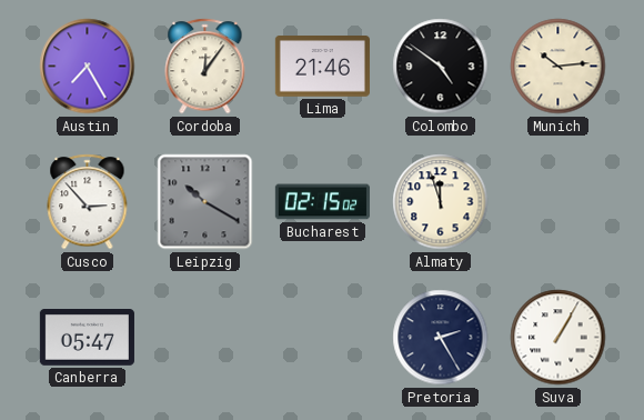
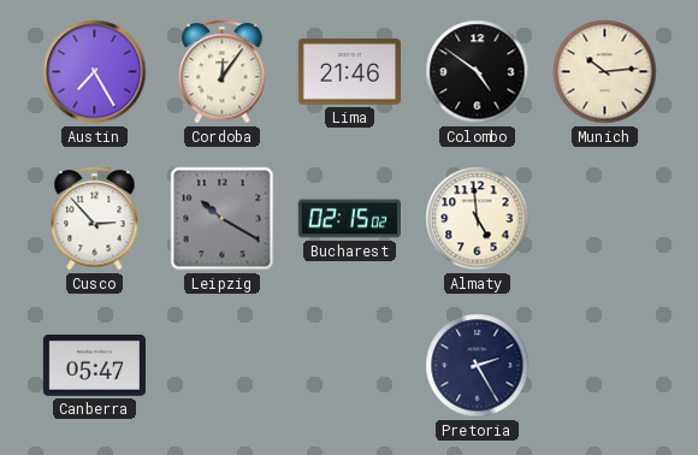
Almaty: 11:57 -> 4:59
Suva: 1:05 -> none
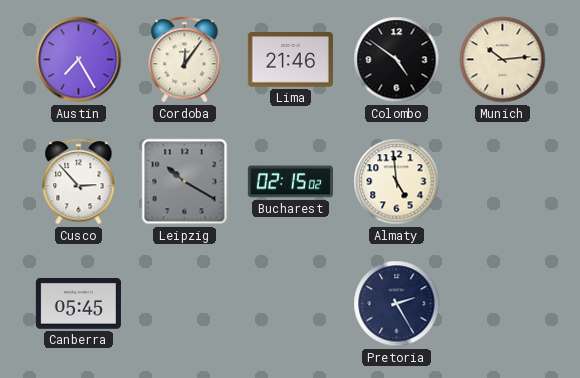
Canberra: 05:47 -> 05:45
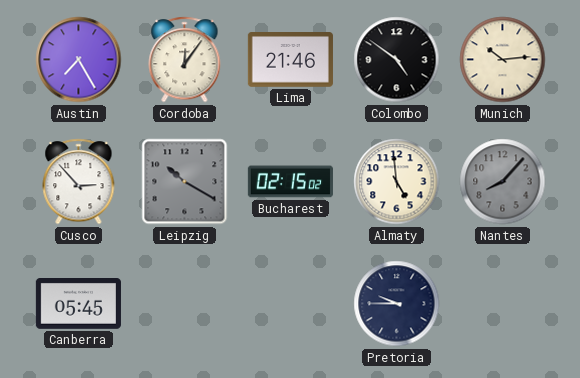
Nantes: none -> 8:07
Pretoria: 2:25 -> 9:45
